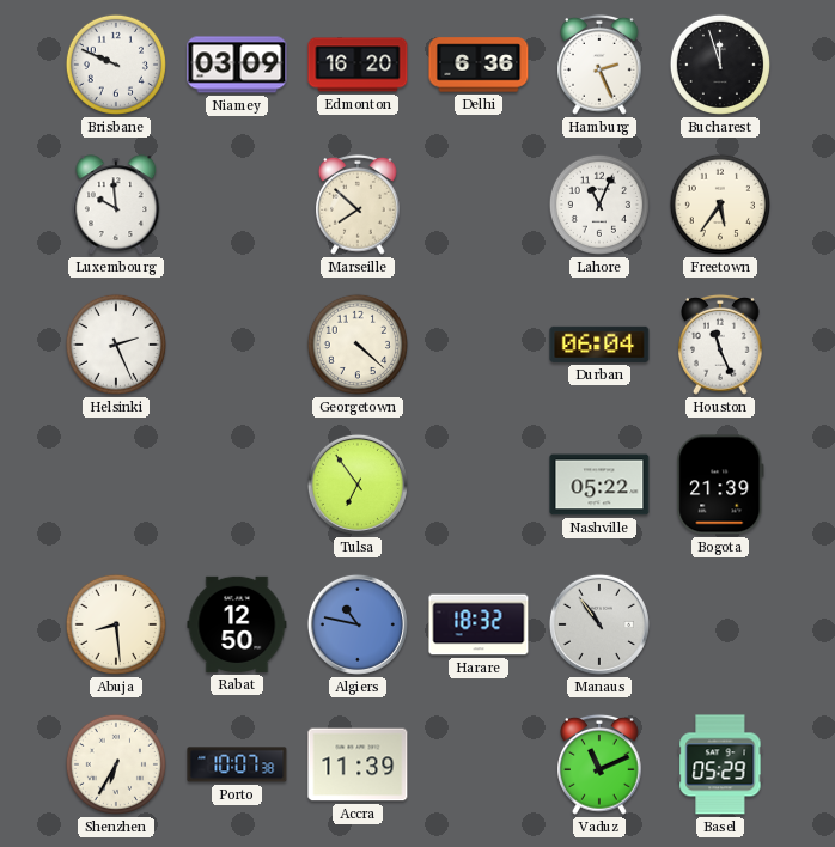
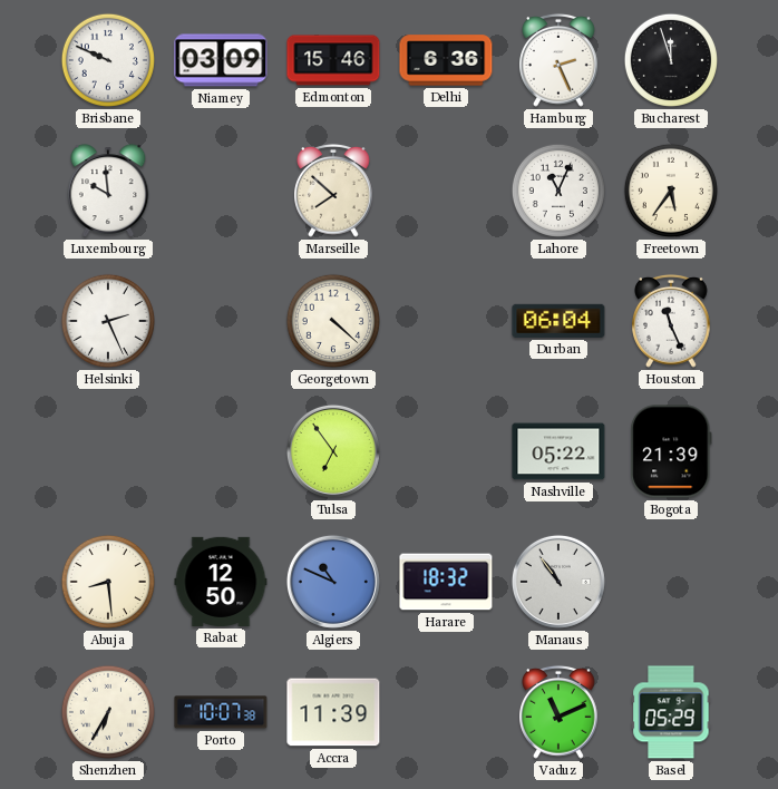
Edmonton: 16:20 -> 15:46
Algiers: 10:47 -> 10:49
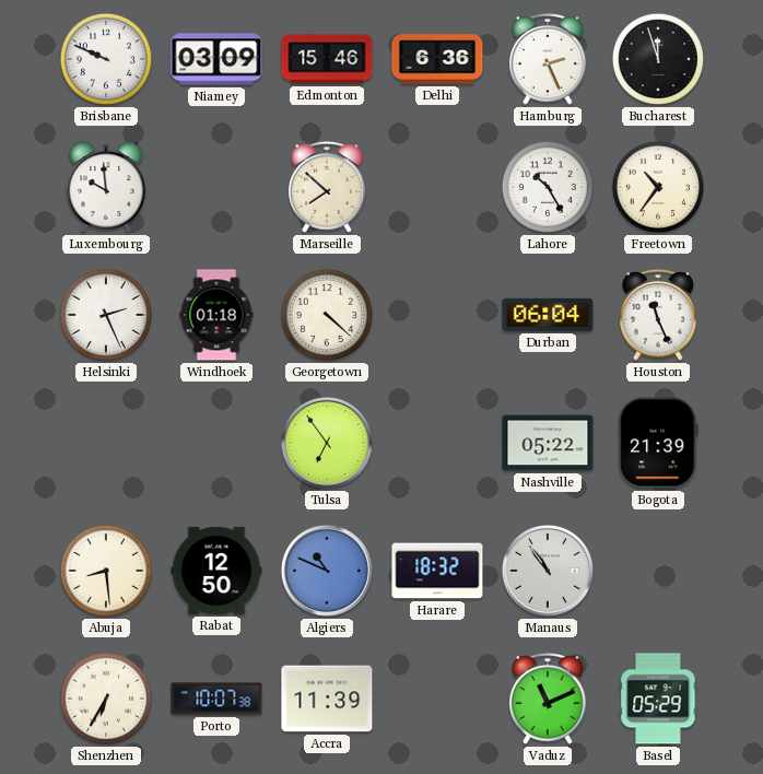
Lahore: 11:04 -> 10:25
Freetown: 5:36 -> 10:36
Windhoek: none -> 01:18
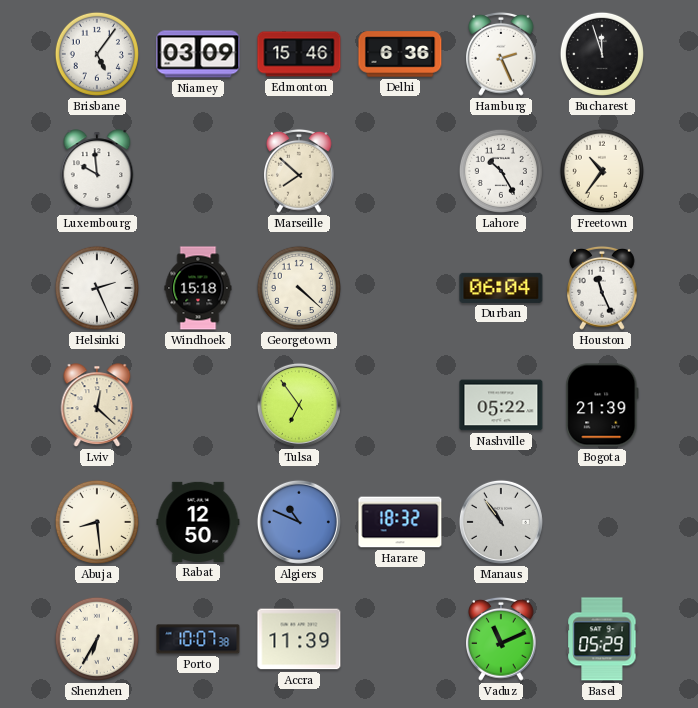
Brisbane: 9:49 -> 5:06
Windhoek: 01:18 -> 15:18
Lviv: none -> 12:22
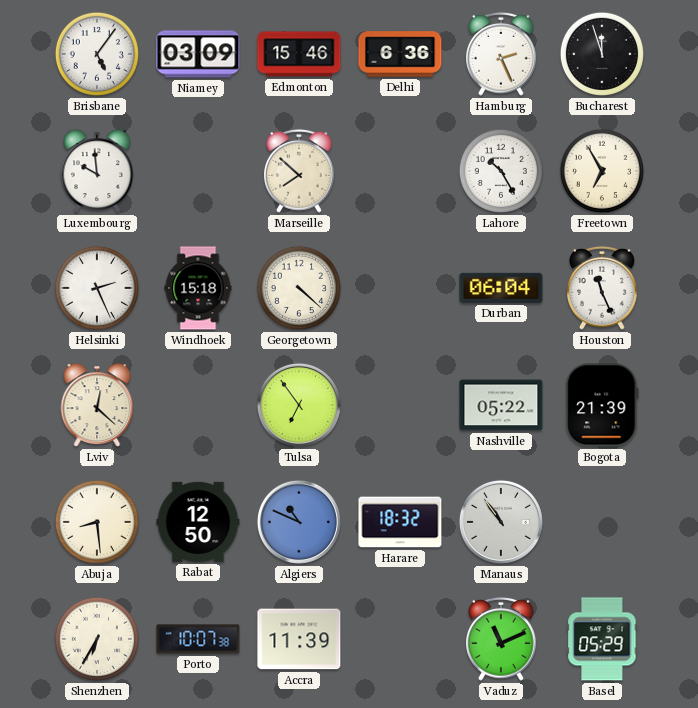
Freetown: 10:36 -> 6:55
